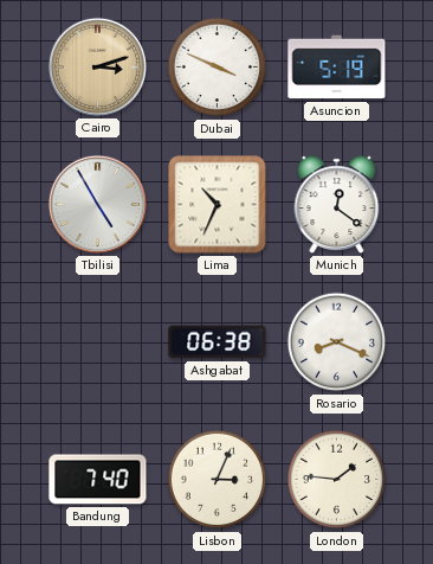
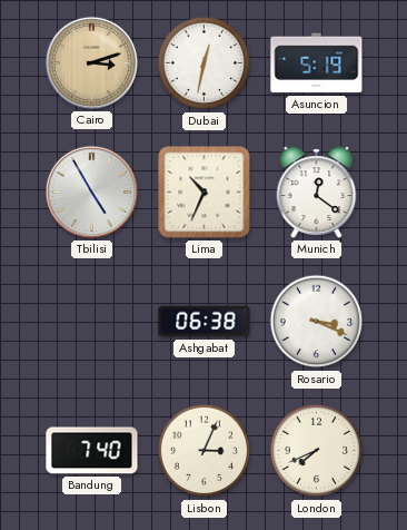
Dubai: 3:49 -> 12:32
Rosario: 8:19 -> 3:19
London: 1:46 -> 7:41
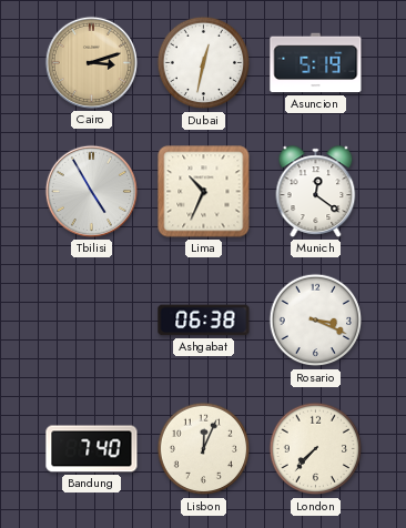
Lisbon: 3:04 -> 12:04
London: 7:41 -> 7:37
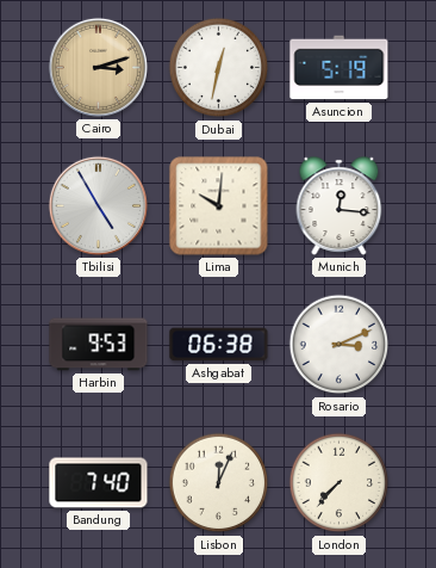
Lima: 10:34 -> 10:01
Munich: 12:21 -> 12:16
Harbin: none -> 9:53
Rosario: 3:19 -> 3:11
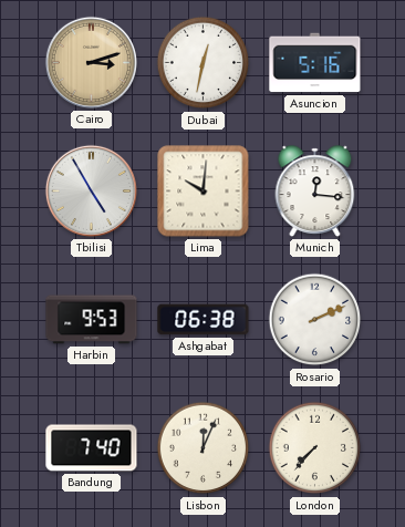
Asuncion: 5:19 -> 5:16
Rosario: 3:11 -> 2:11
